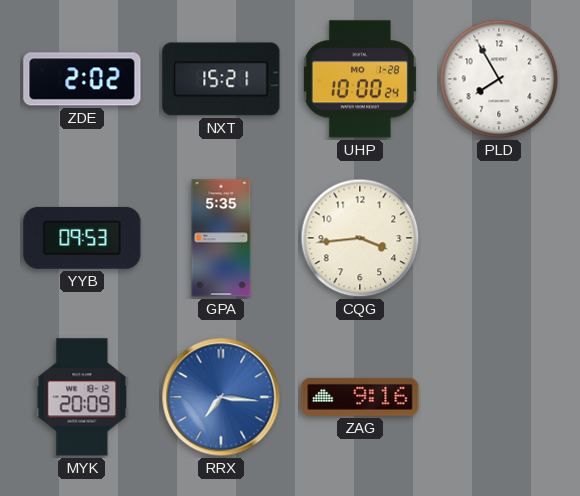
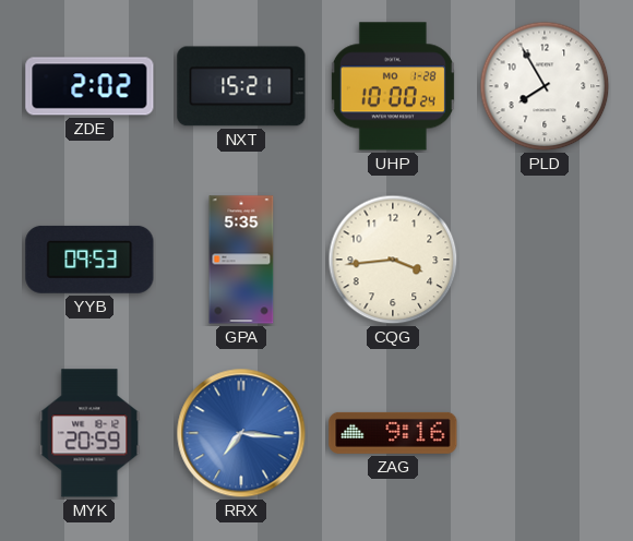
MYK: 20:09 -> 20:59
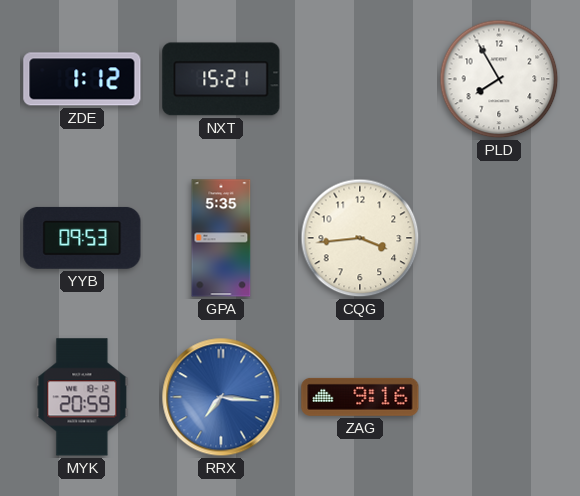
ZDE: 2:02 -> 1:12
UHP: 10:00 -> none
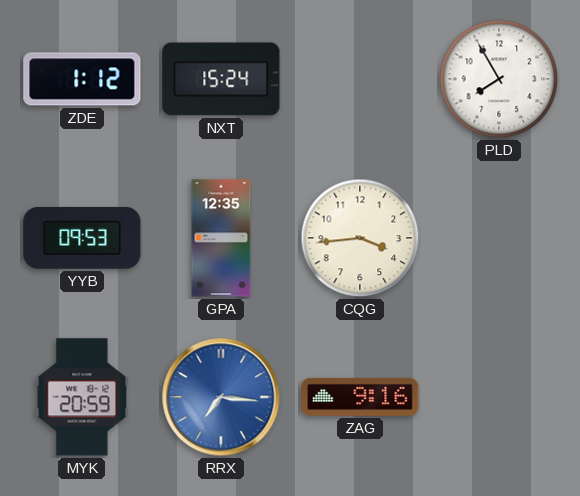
NXT: 15:21 -> 15:24
GPA: 5:35 -> 12:35
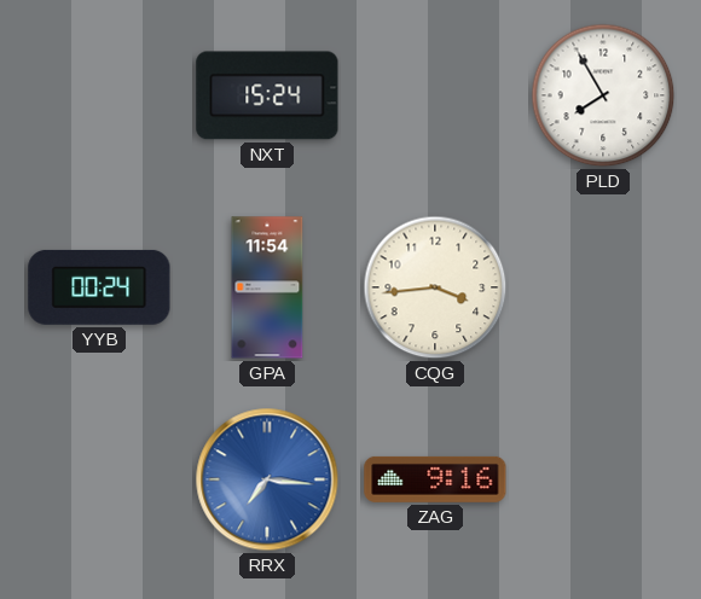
ZDE: 1:12 -> none
YYB: 09:53 -> 00:24
GPA: 12:35 -> 11:54
MYK: 20:59 -> none
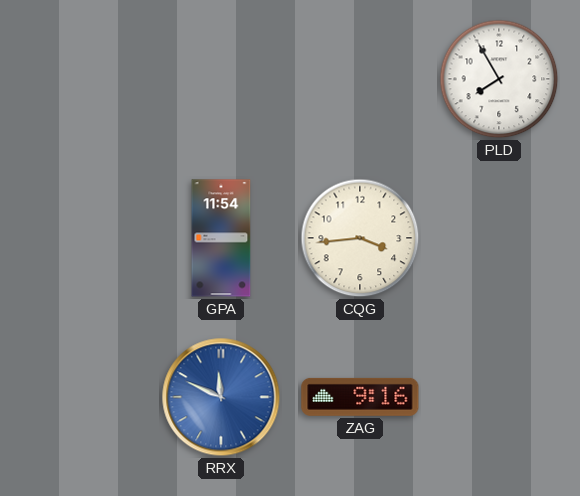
NXT: 15:24 -> none
YYB: 00:24 -> none
RRX: 7:16 -> 11:49
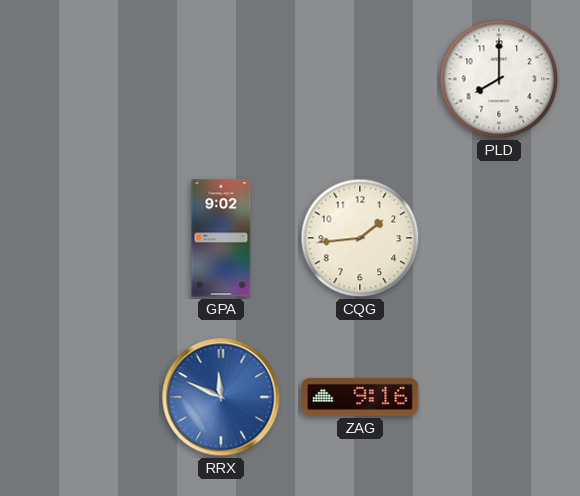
PLD: 7:55 -> 8:00
GPA: 11:54 -> 9:02
CQG: 3:44 -> 1:44
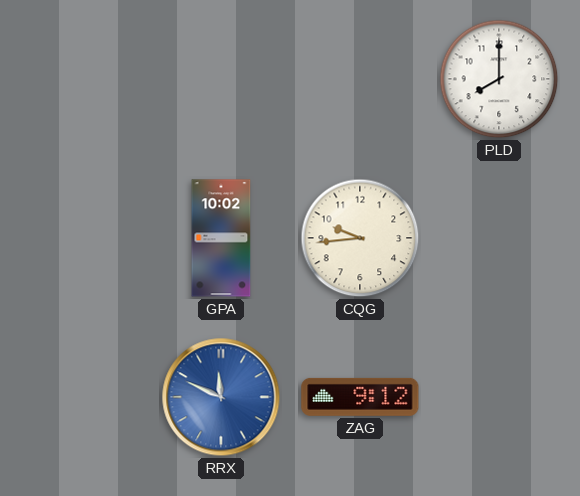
GPA: 9:02 -> 10:02
CQG: 1:44 -> 9:44
ZAG: 9:16 -> 9:12
